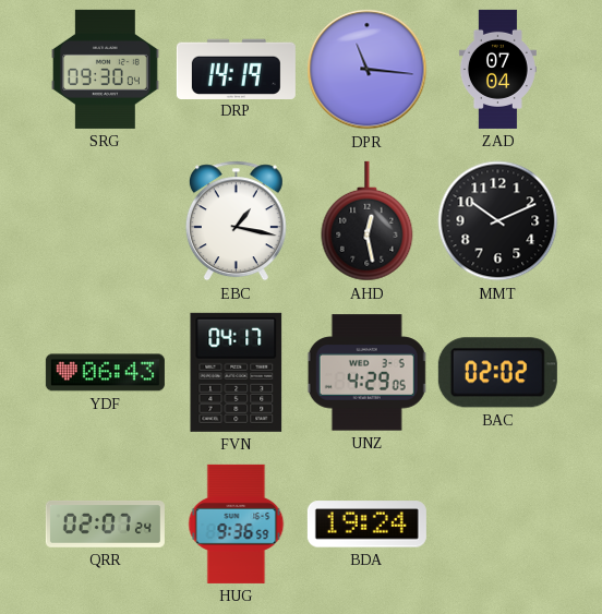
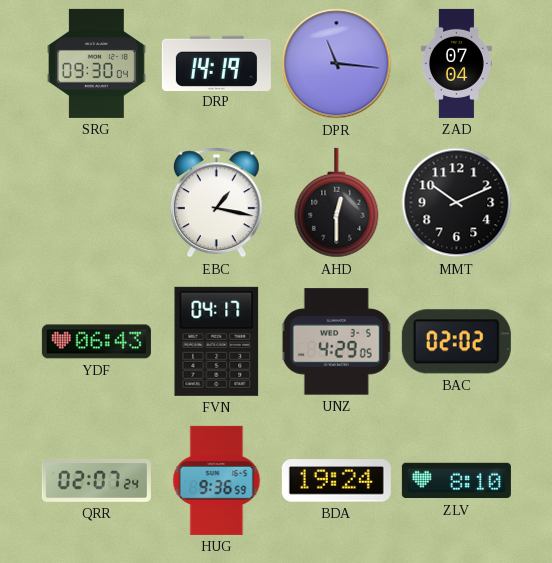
AHD: 12:28 -> 12:30
ZLV: none -> 8:10
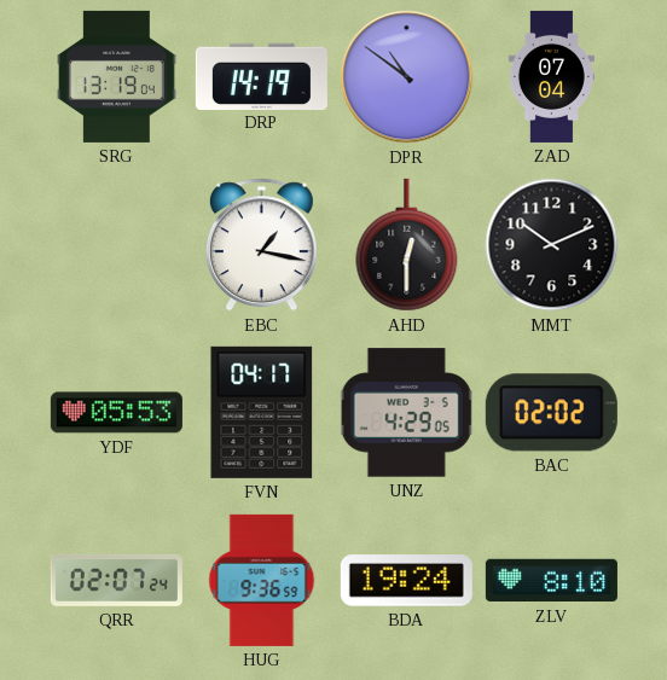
SRG: 09:30 -> 13:19
DPR: 11:16 -> 10:51
YDF: 06:43 -> 05:53
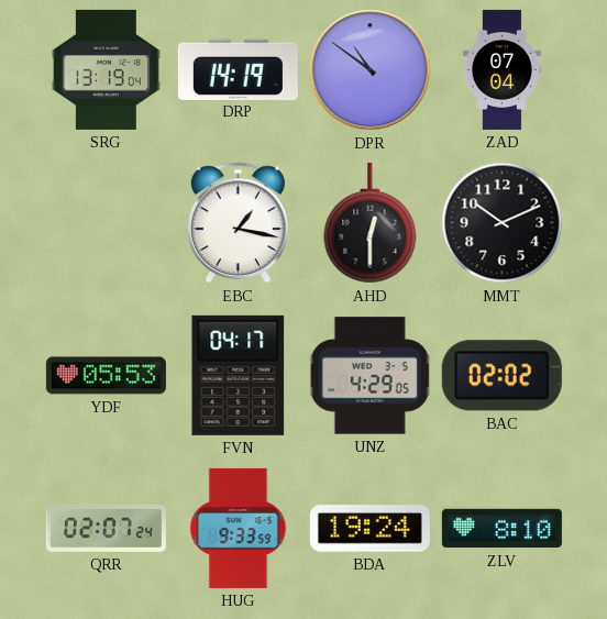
HUG: 9:36 -> 9:33
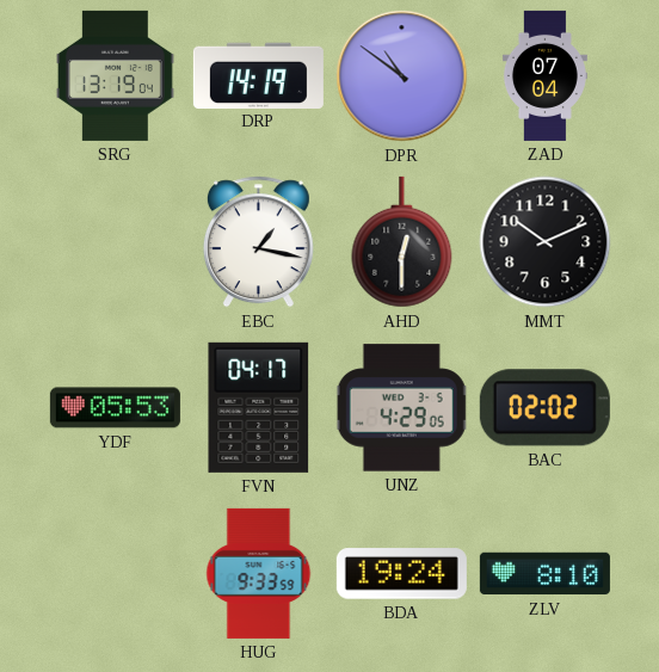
QRR: 02:07 -> none
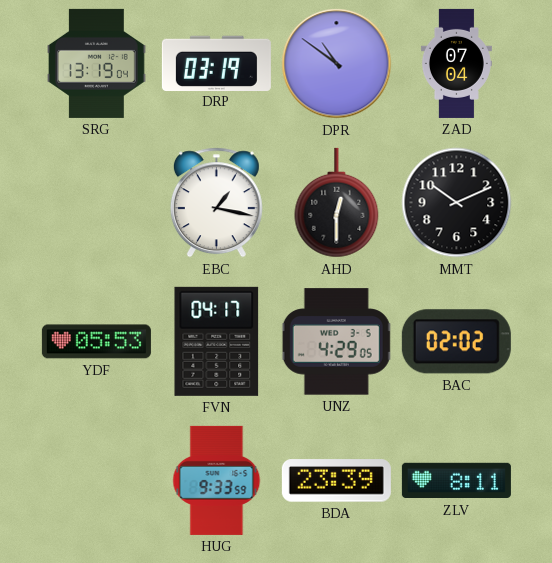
DRP: 14:19 -> 03:19
BDA: 19:24 -> 23:39
ZLV: 8:10 -> 8:11
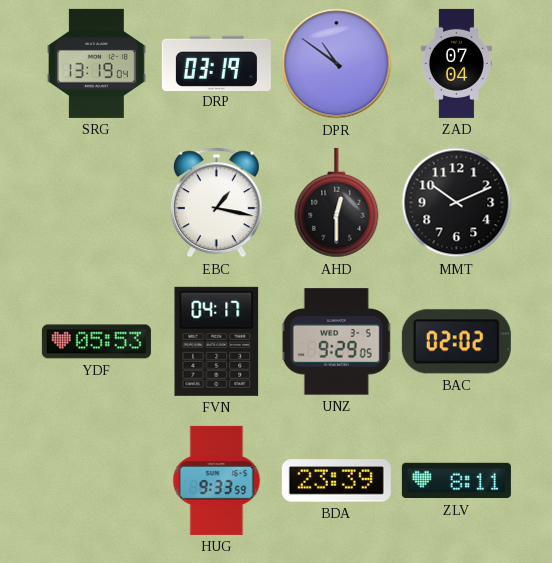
UNZ: 4:29 -> 9:29
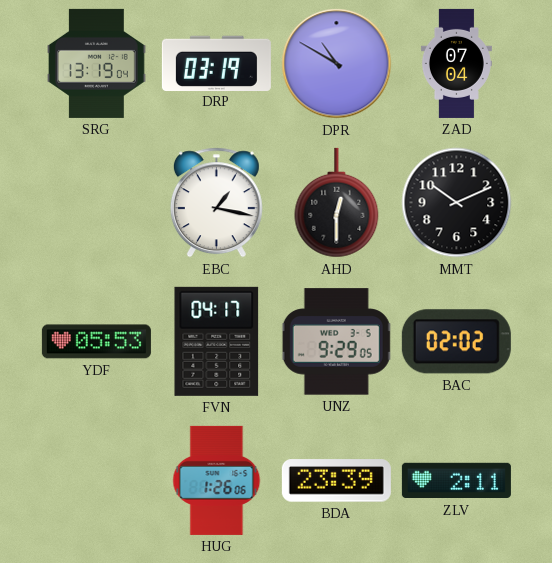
DPR: 10:51 -> 10:50
HUG: 9:33 -> 1:26
ZLV: 8:11 -> 2:11
